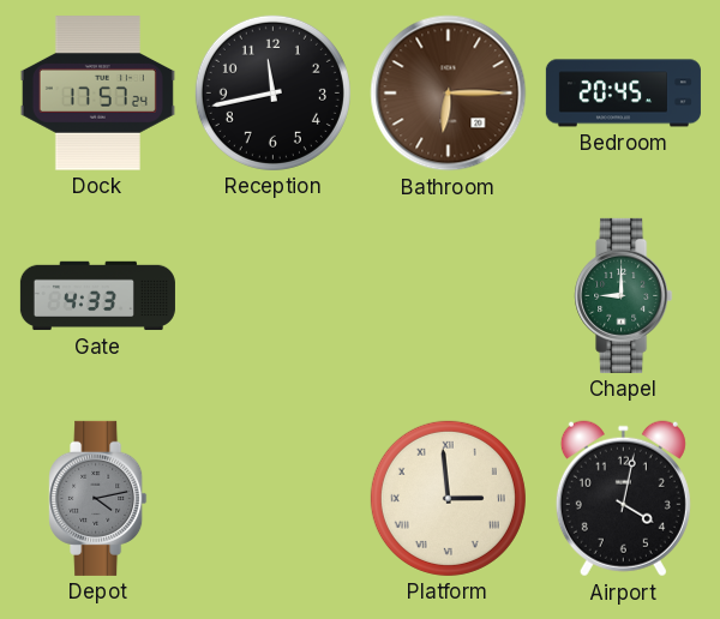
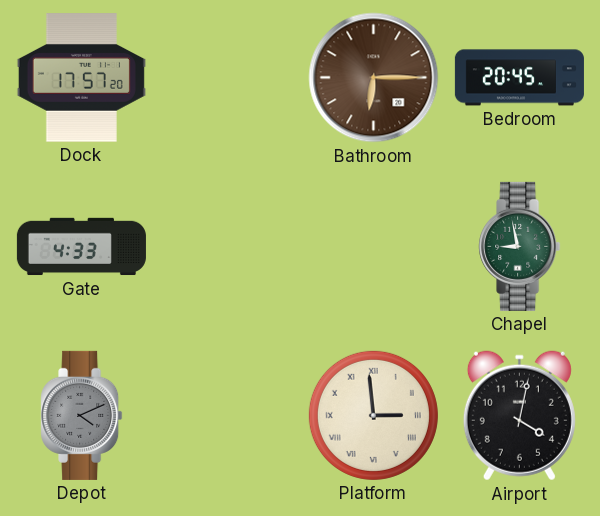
Dock: 17:57:24 -> 17:57:20
Reception: 11:43 -> none
Chapel: 9:00 -> 8:58
Depot: 4:13 -> 4:11
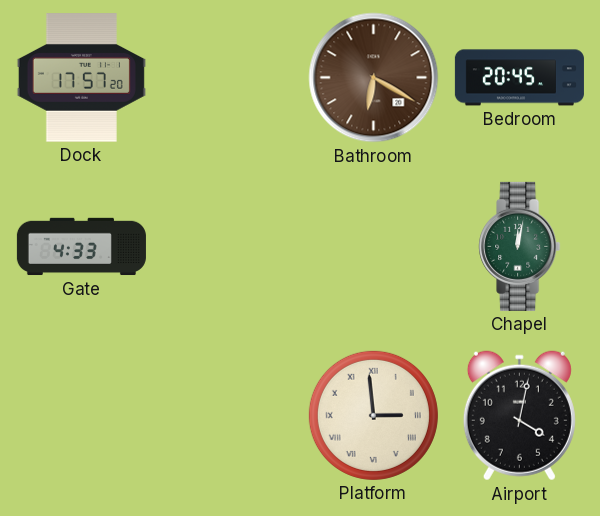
Bathroom: 6:15 -> 6:20
Chapel: 8:58 -> 12:02
Depot: 4:11 -> none
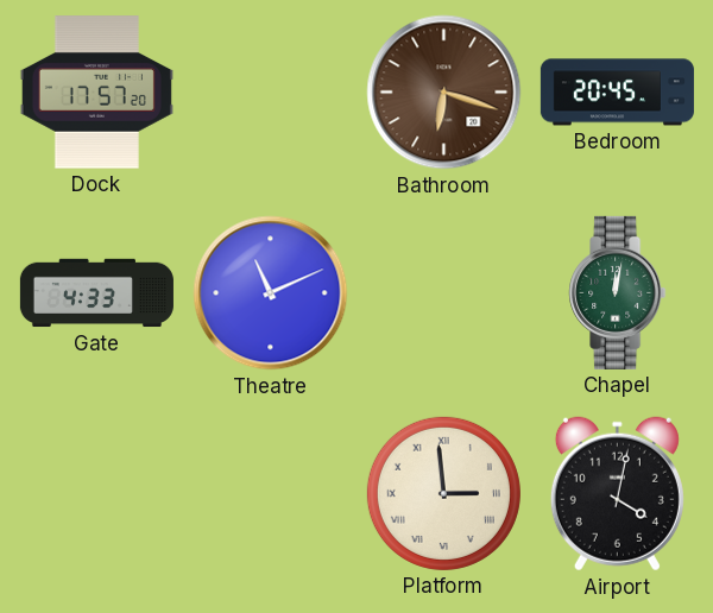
Bathroom: 6:20 -> 6:18
Theatre: none -> 11:11
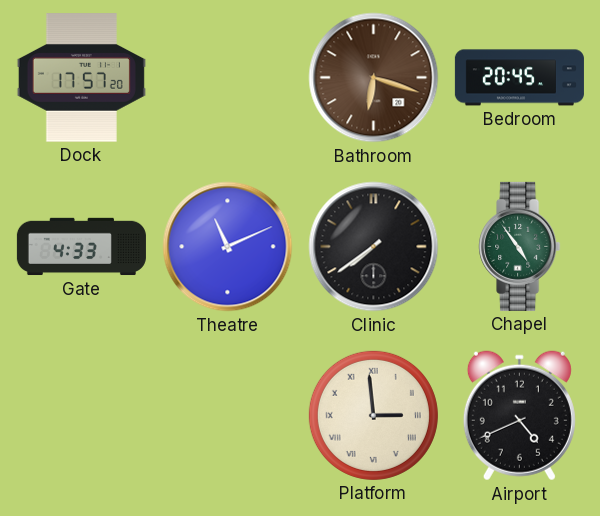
Clinic: none -> 7:39
Chapel: 12:02 -> 4:54
Airport: 4:02 -> 4:41
